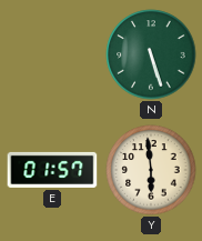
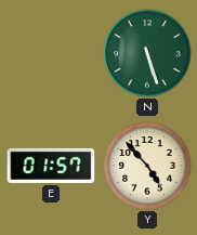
Y: 5:59 -> 4:53
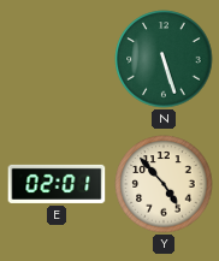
E: 01:57 -> 02:01
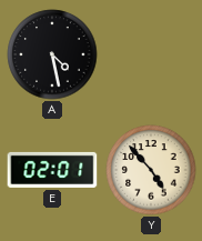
A: none -> 4:28
N: 5:27 -> none
